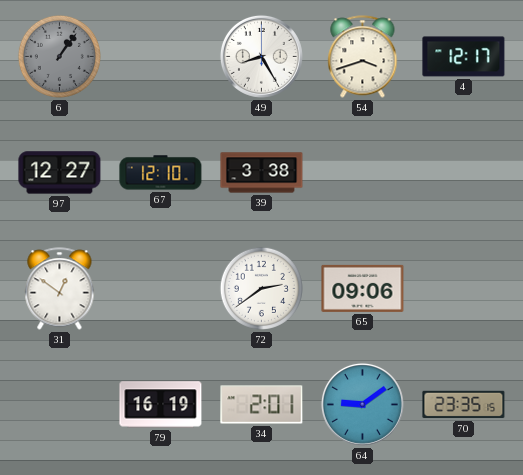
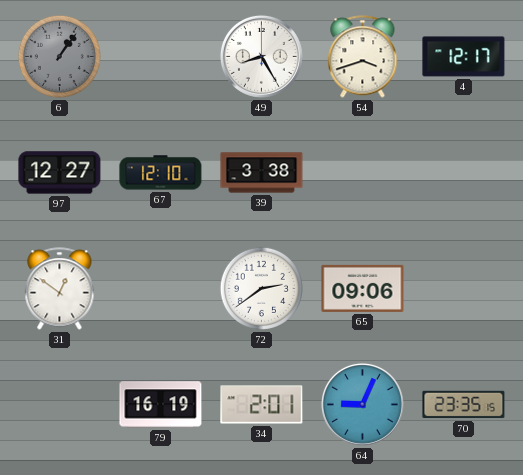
64: 9:09 -> 9:04
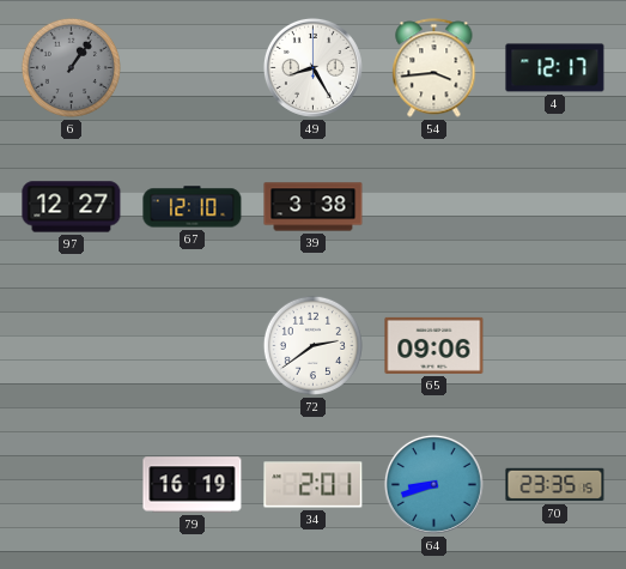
54: 3:42 -> 3:44
31: 12:51 -> none
64: 9:04 -> 8:42
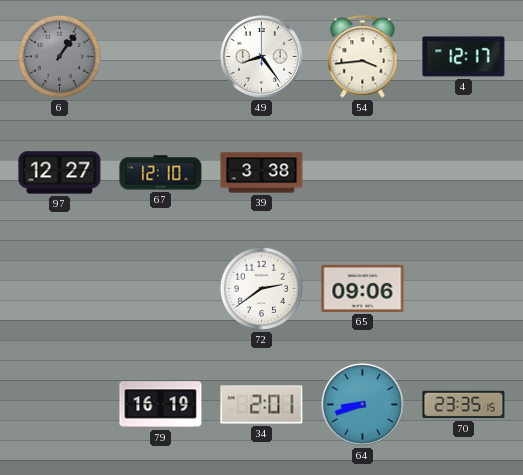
49: 8:25 -> 8:24
